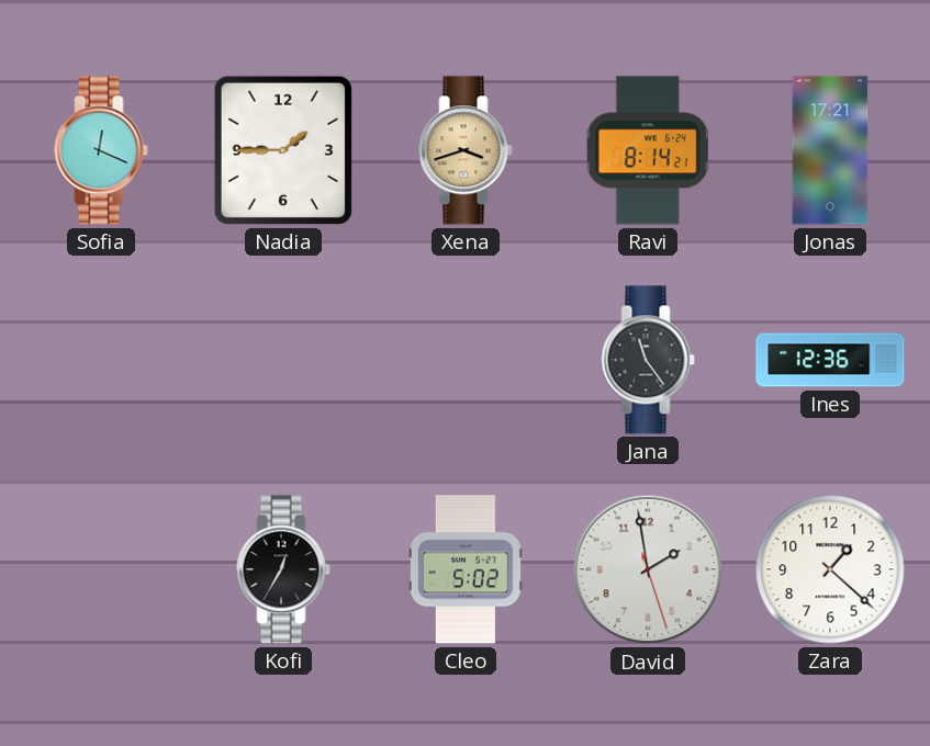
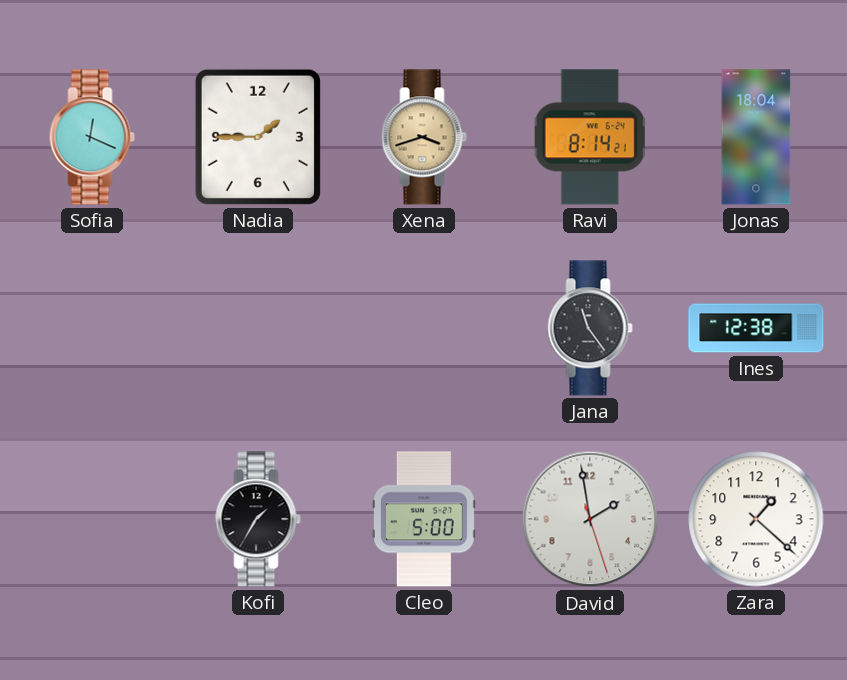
Jonas: 17:21 -> 18:04
Ines: 12:36 -> 12:38
Kofi: 12:35 -> 1:35
Cleo: 5:02 -> 5:00
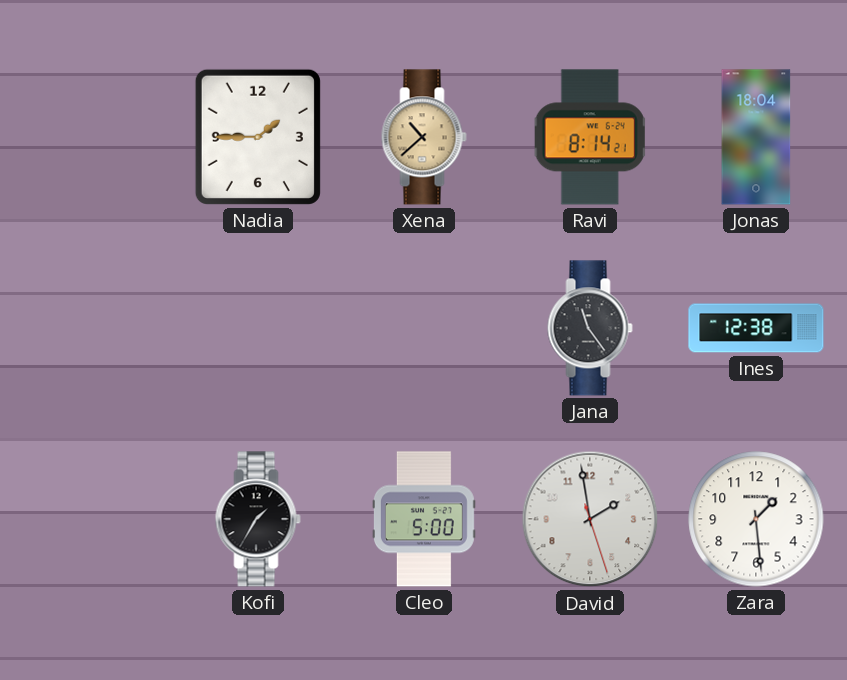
Sofia: 12:19 -> none
Xena: 3:42 -> 10:38
Zara: 1:22 -> 1:29
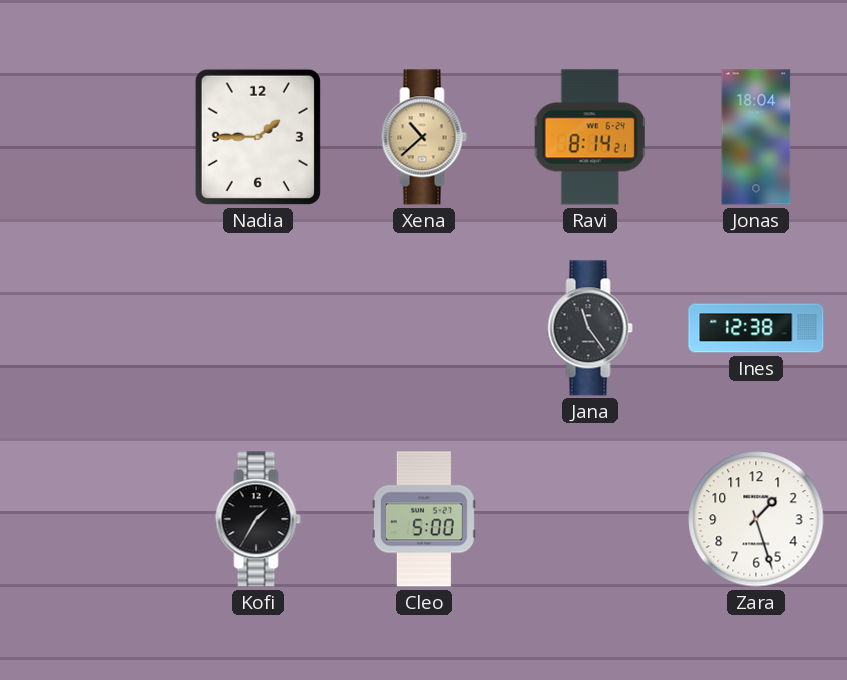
David: 1:58 -> none
Zara: 1:29 -> 1:27
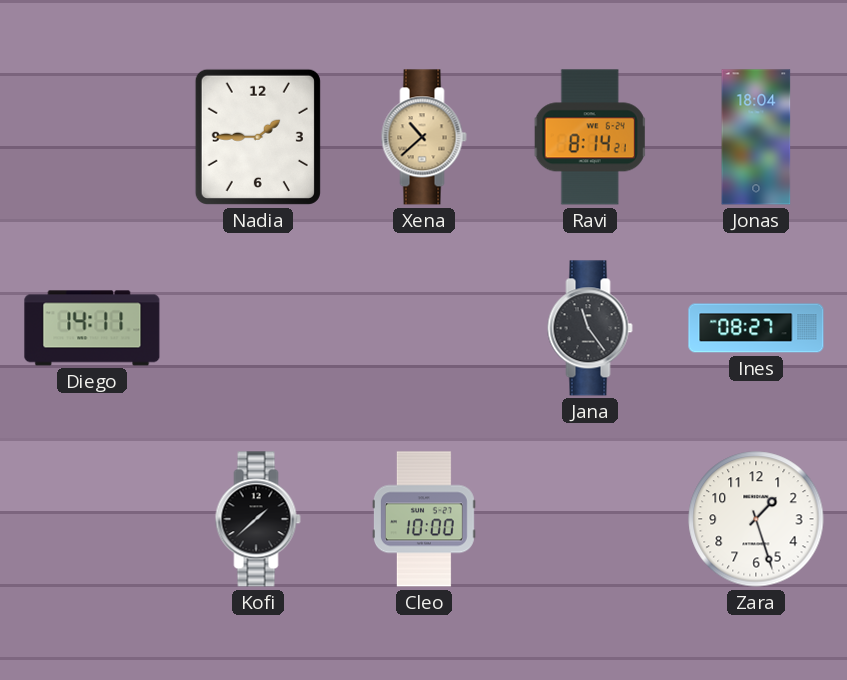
Diego: none -> 14:11
Ines: 12:38 -> 08:27
Kofi: 1:35 -> 1:38
Cleo: 5:00 -> 10:00
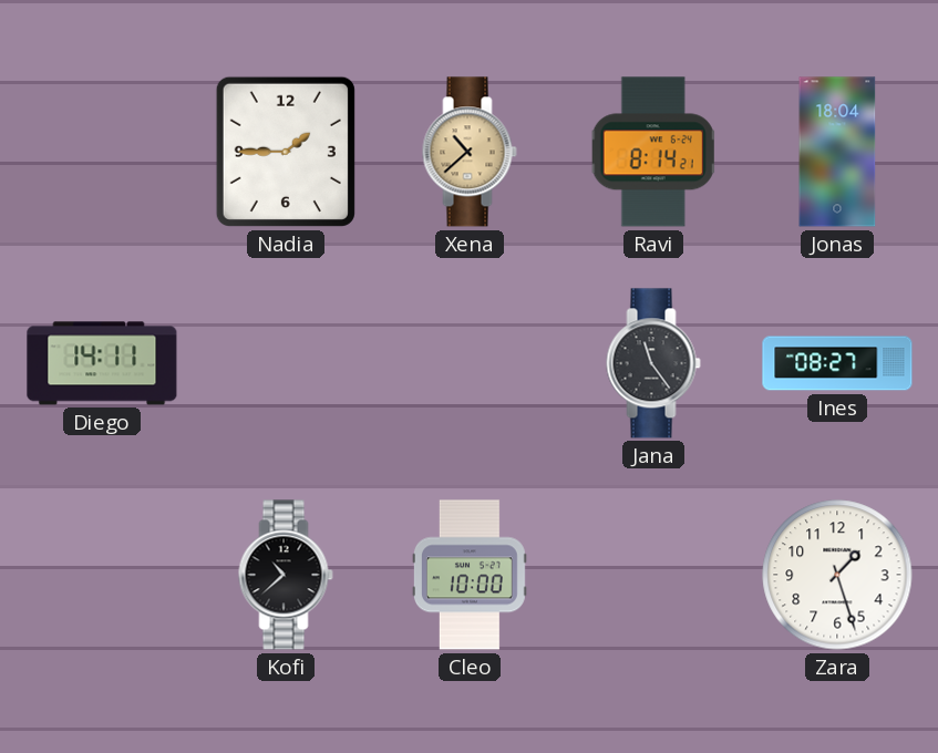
Kofi: 1:38 -> 10:38
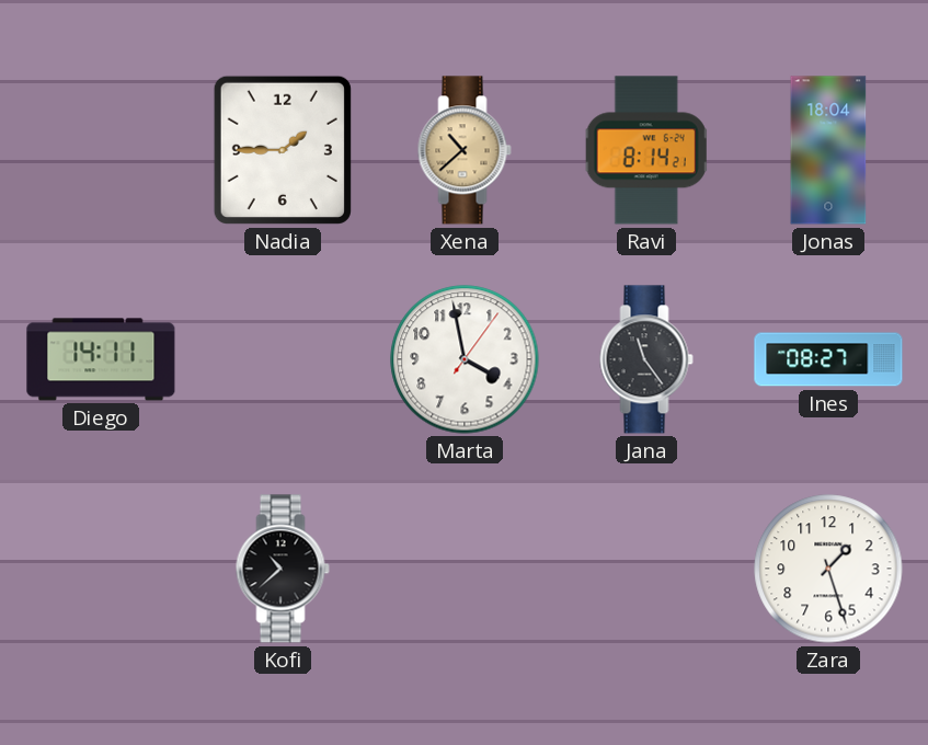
Marta: none -> 3:58
Cleo: 10:00 -> none
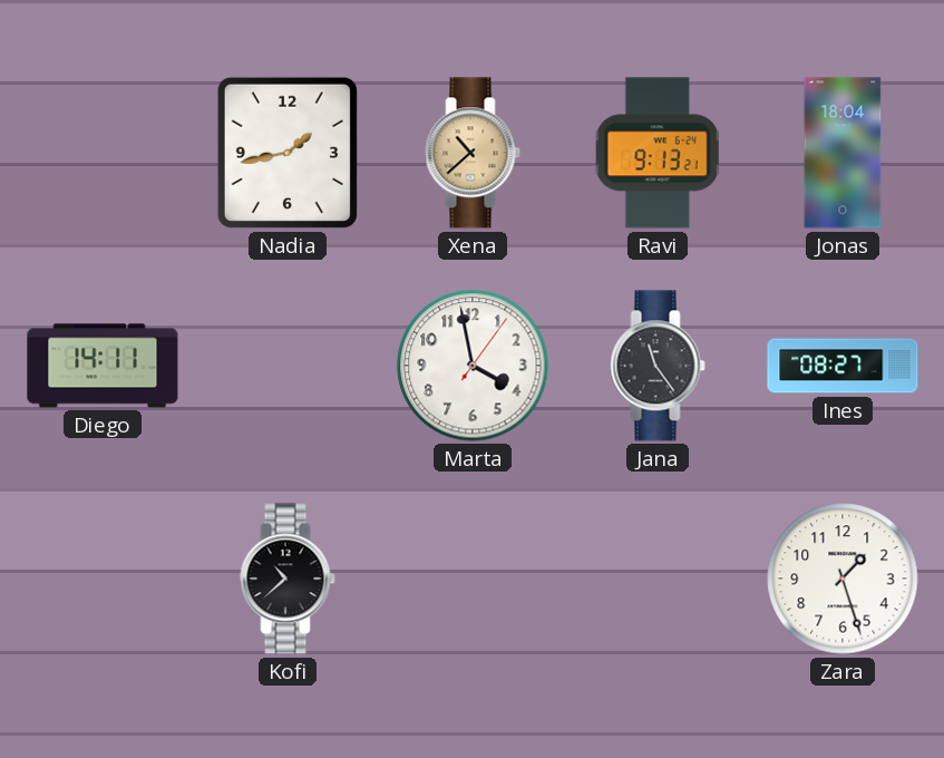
Nadia: 1:45 -> 1:43
Ravi: 8:14 -> 9:13
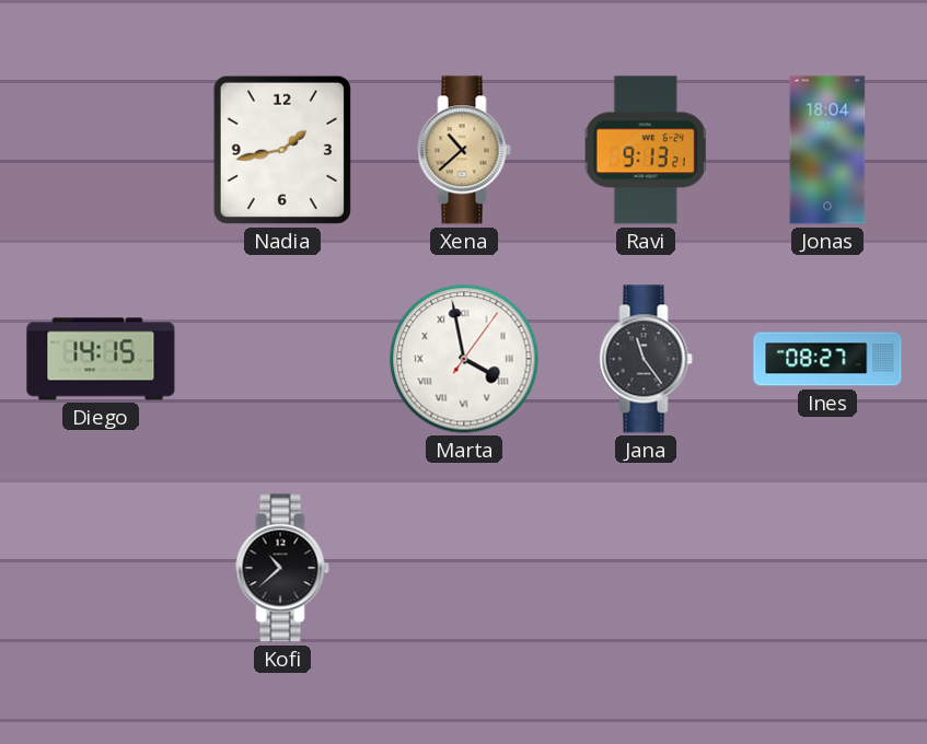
Diego: 14:11 -> 14:15
Marta numerals: Arabic -> Roman
Zara: 1:27 -> none
